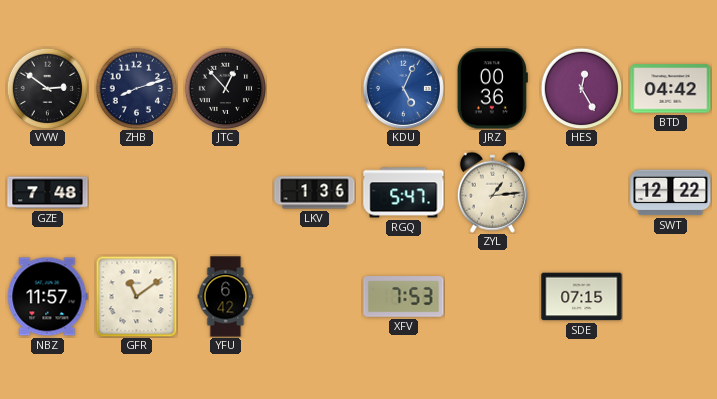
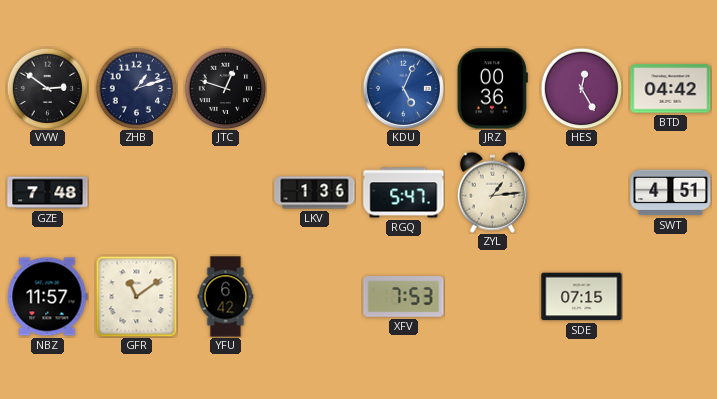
ZHB: 8:12 -> 1:12
JTC: 12:53 -> 12:48
SWT: 12:22 -> 4:51
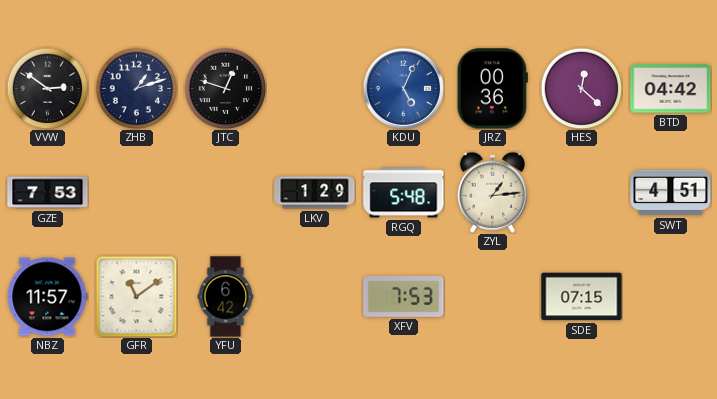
HES: 12:25 -> 12:22
GZE: 7:48 -> 7:53
LKV: 1:36 -> 1:29
RGQ: 5:47 -> 5:48
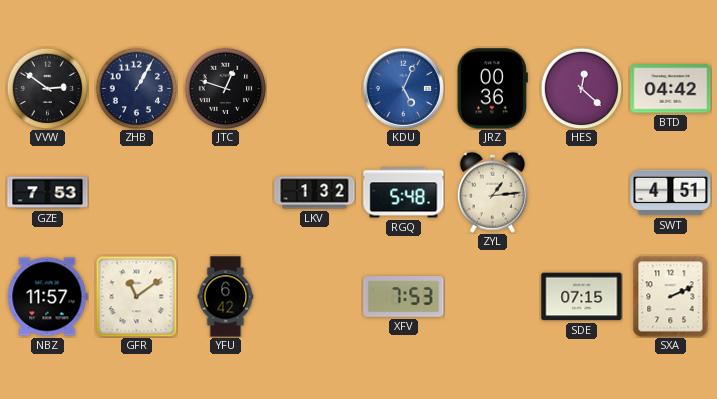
ZHB: 1:12 -> 1:05
LKV: 1:29 -> 1:32
SXA: none -> 2:11
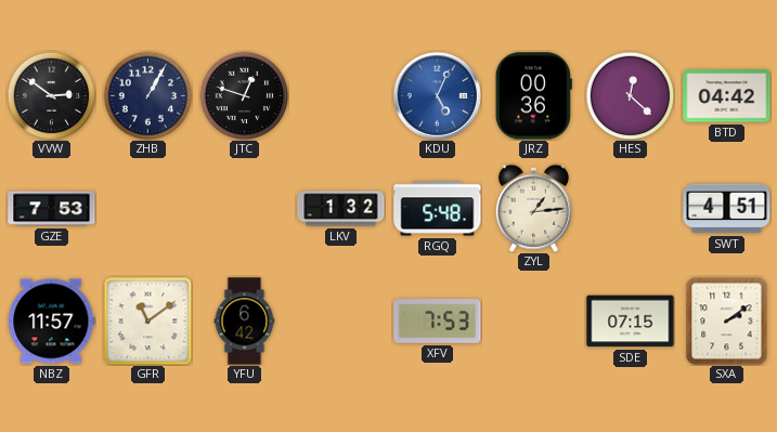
SXA: 2:11 -> 2:09
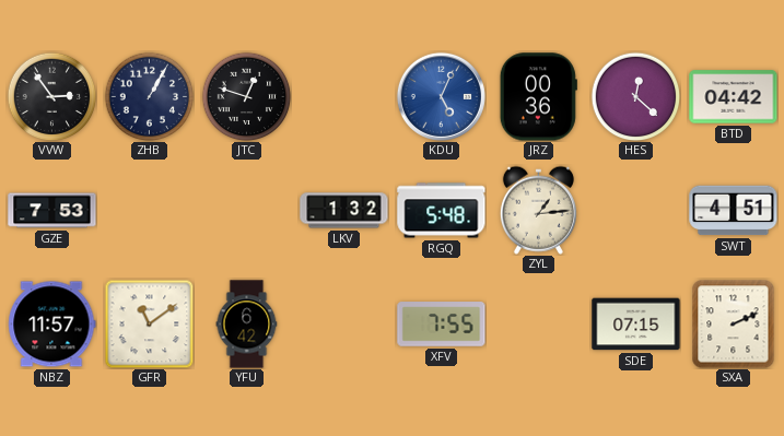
VVW: 2:51 -> 2:54
XFV: 7:53 -> 7:55
SXA: 2:09 -> 2:11
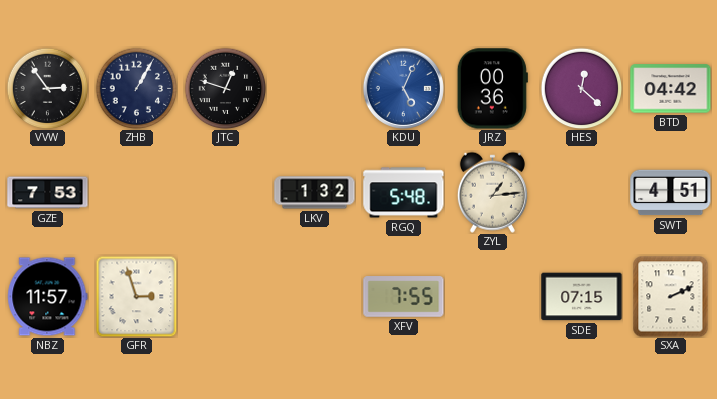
GFR: 11:09 -> 2:57
YFU: 6:42 -> none
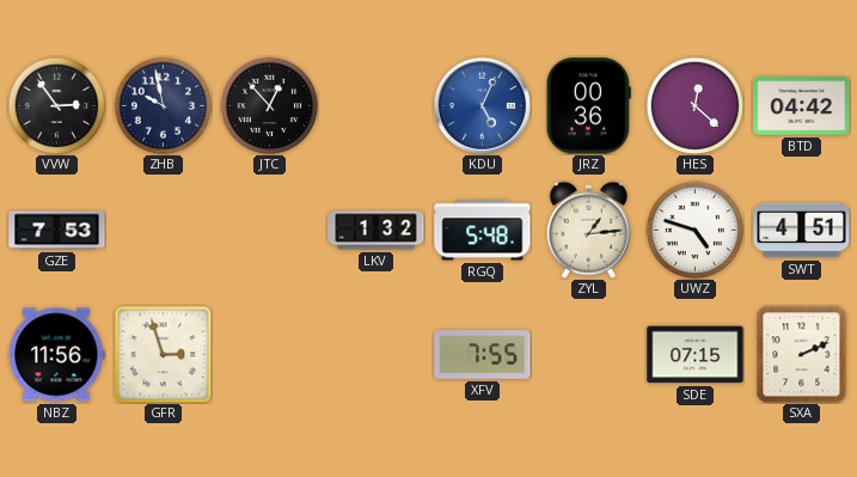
ZHB: 1:05 -> 9:58
JTC: 12:48 -> 12:53
UWZ: none -> 4:48
NBZ: 11:57 -> 11:56
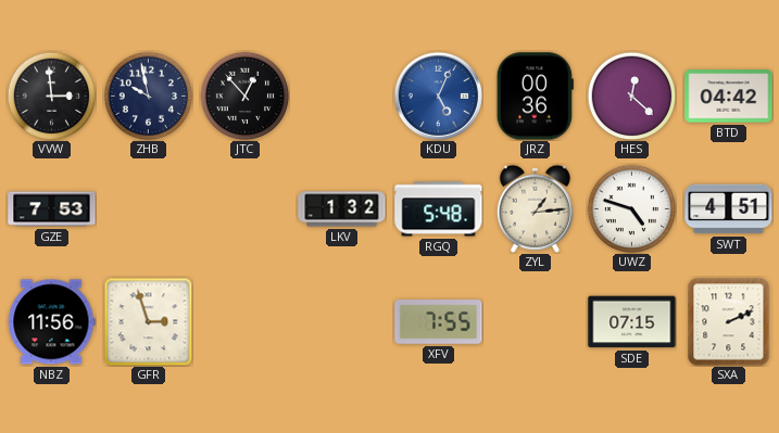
VVW: 2:54 -> 2:59
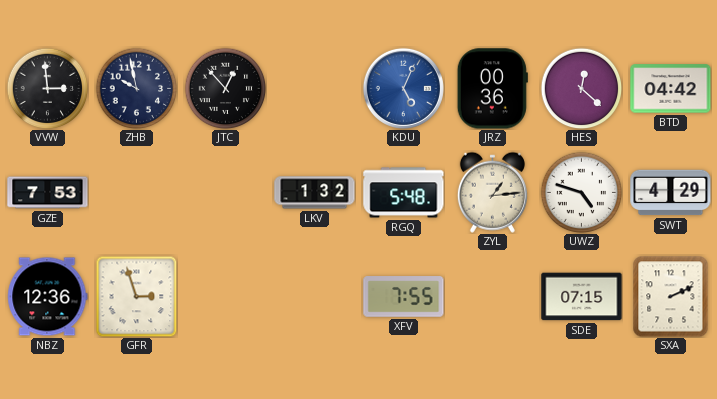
SWT: 4:51 -> 4:29
NBZ: 11:56 -> 12:36
